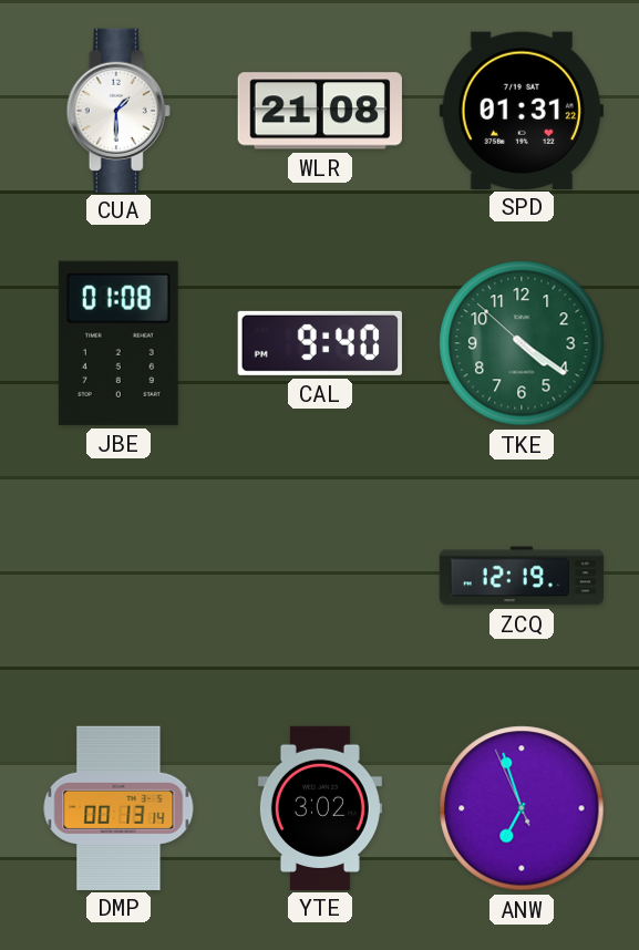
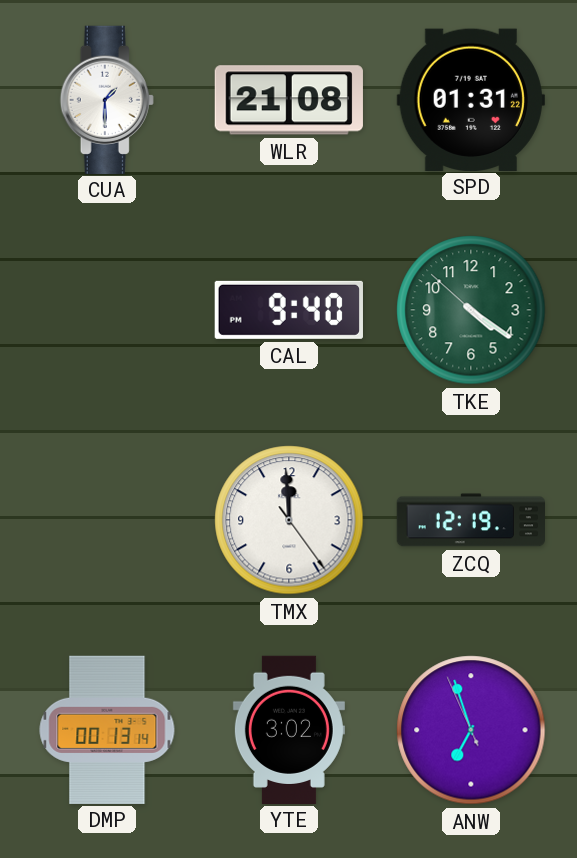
JBE: 01:08 -> none
TMX: none -> 11:59
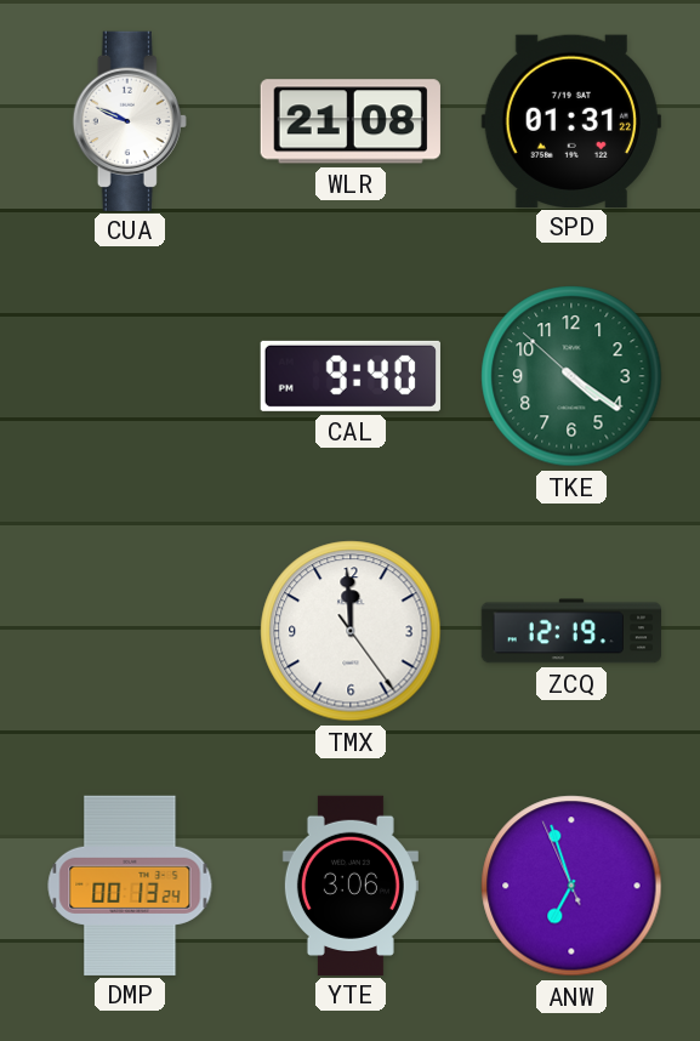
CUA: 1:30 -> 9:49
DMP: 00:13:14 -> 00:13:24
YTE: 3:02 -> 3:06
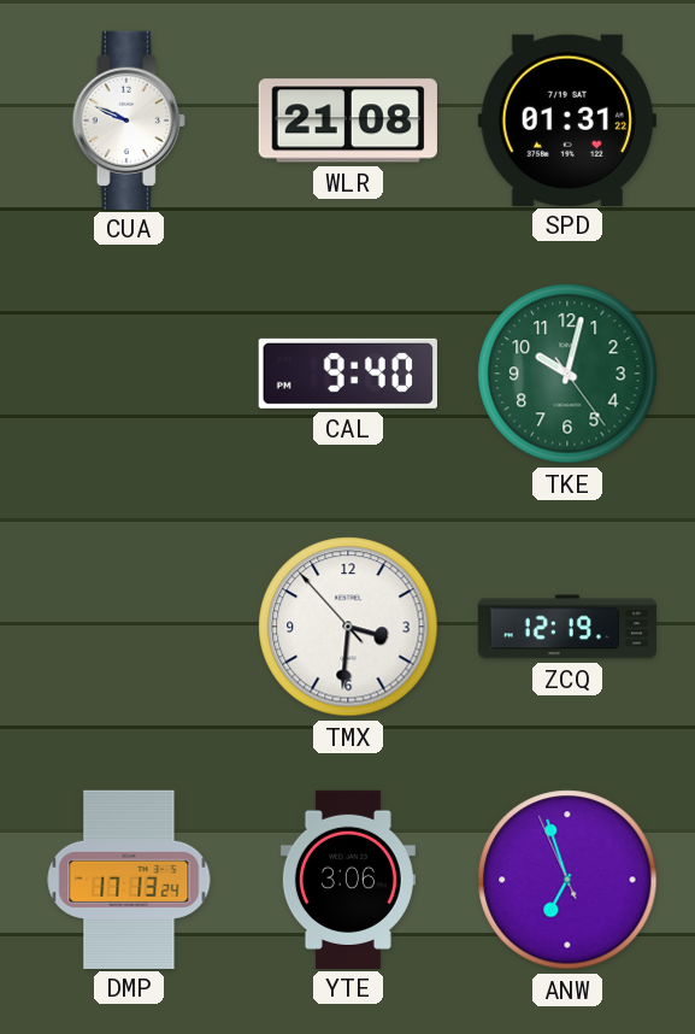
TKE: 4:20 -> 10:02
TMX: 11:59 -> 3:30
DMP: 00:13 -> 17:13
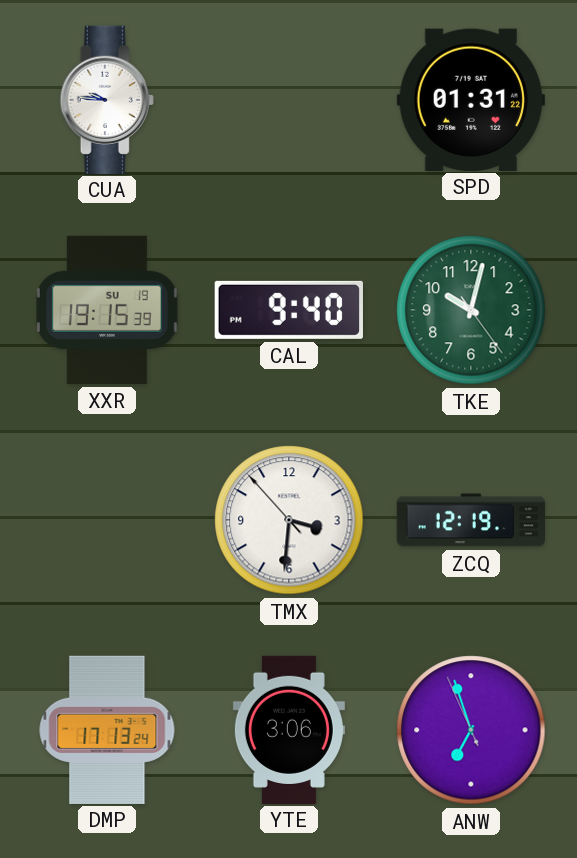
CUA: 9:49 -> 9:46
WLR: 21:08 -> none
XXR: none -> 19:15
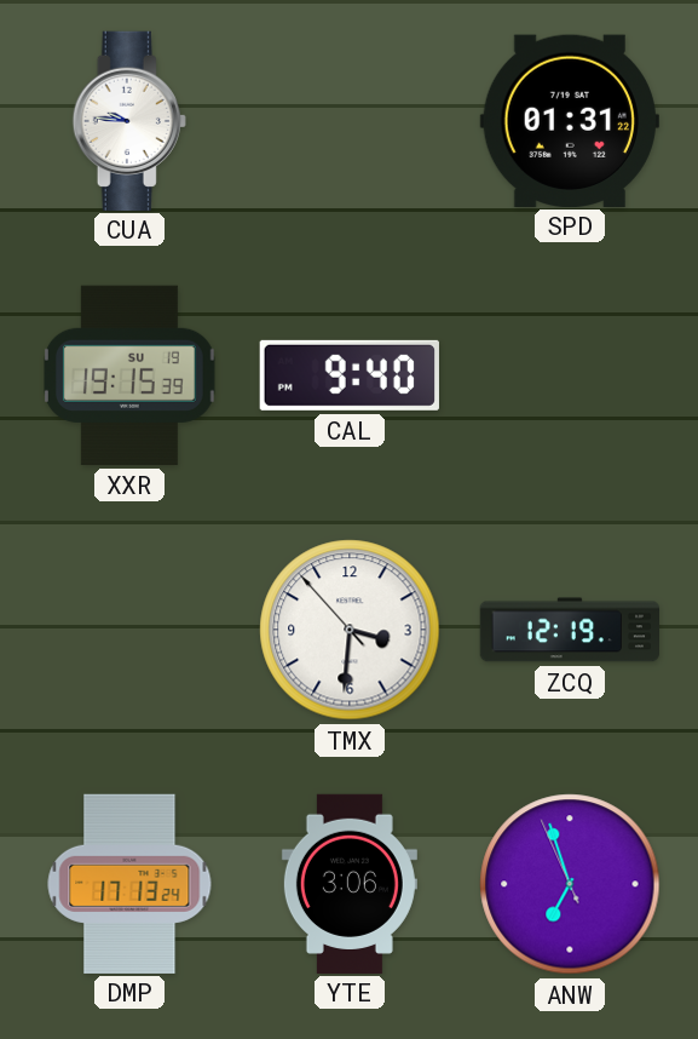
TKE: 10:02 -> none
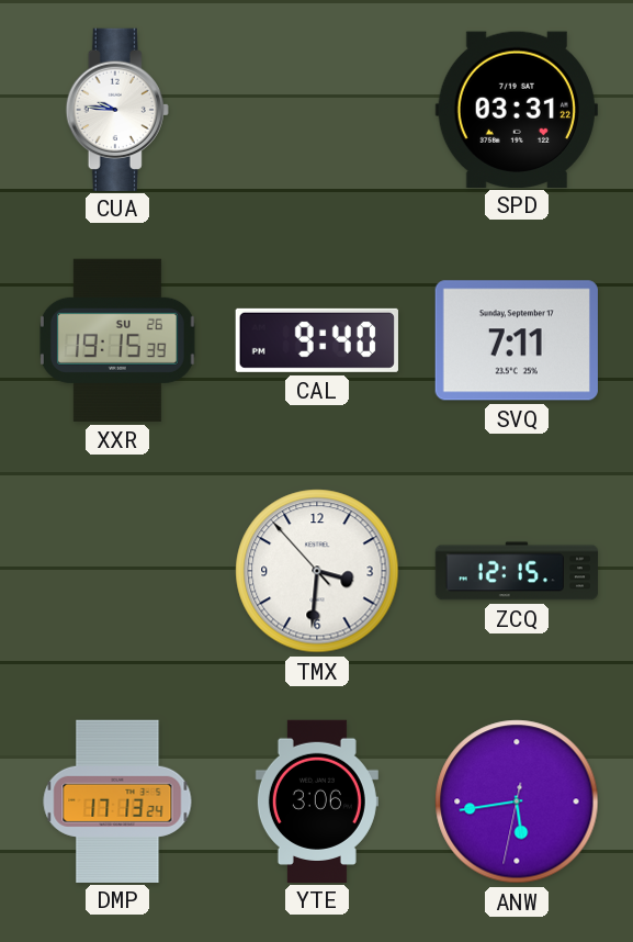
SPD: 01:31 -> 03:31
XXR date: SU 19 -> SU 26
SVQ: none -> 7:11
ZCQ: 12:19 -> 12:15
ANW: 6:56 -> 5:43
